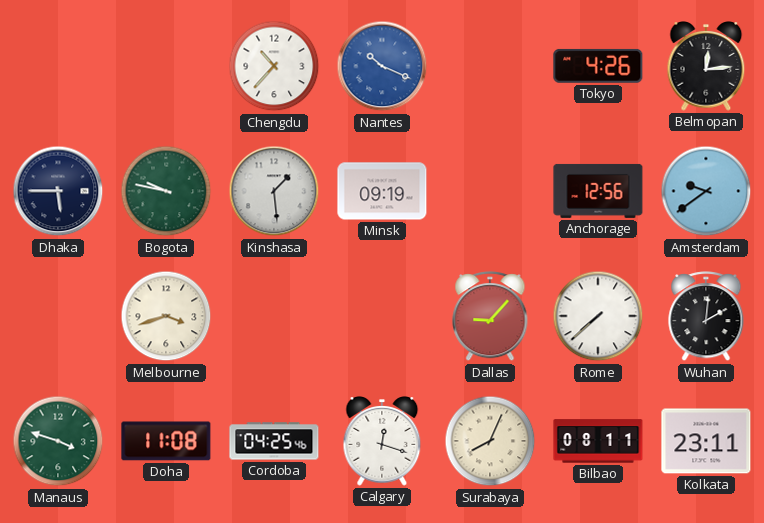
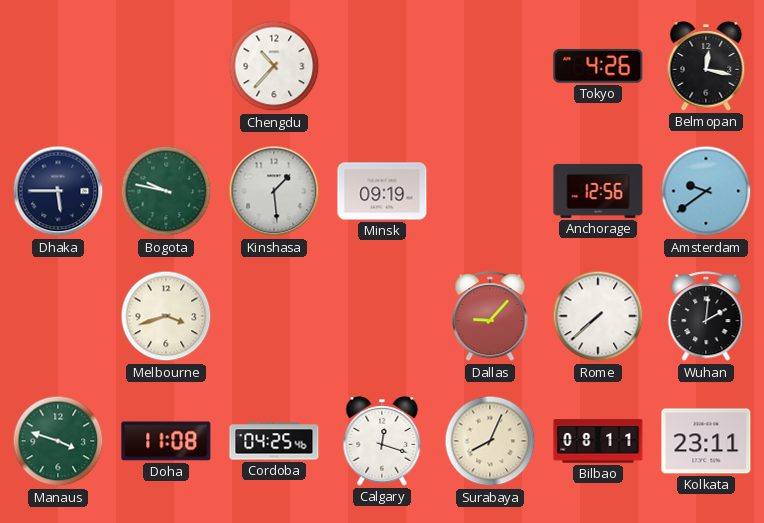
Nantes: 10:19 -> none
Belmopan: 12:14 -> 12:17
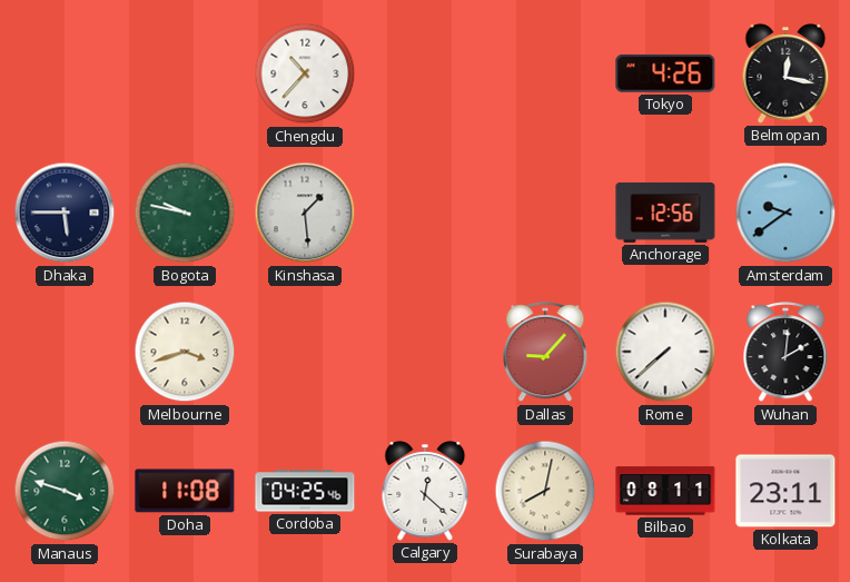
Minsk: 09:19 -> none
Calgary: 12:18 -> 12:22
Surabaya: 8:04 -> 8:02
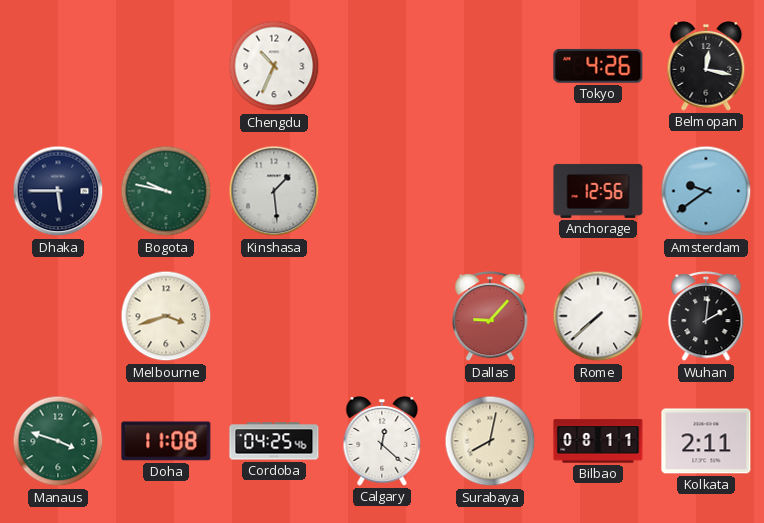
Chengdu: 10:37 -> 10:34
Kolkata: 23:11 -> 2:11
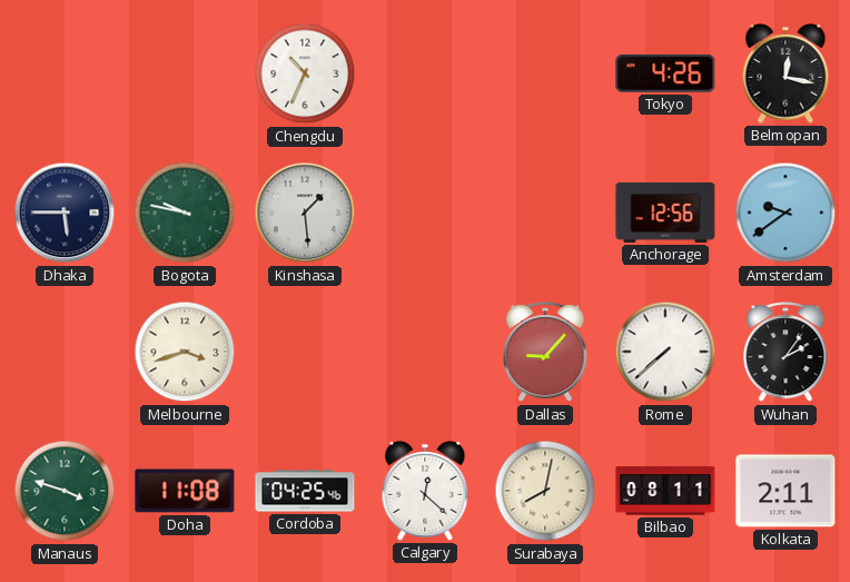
Wuhan: 2:01 -> 2:06
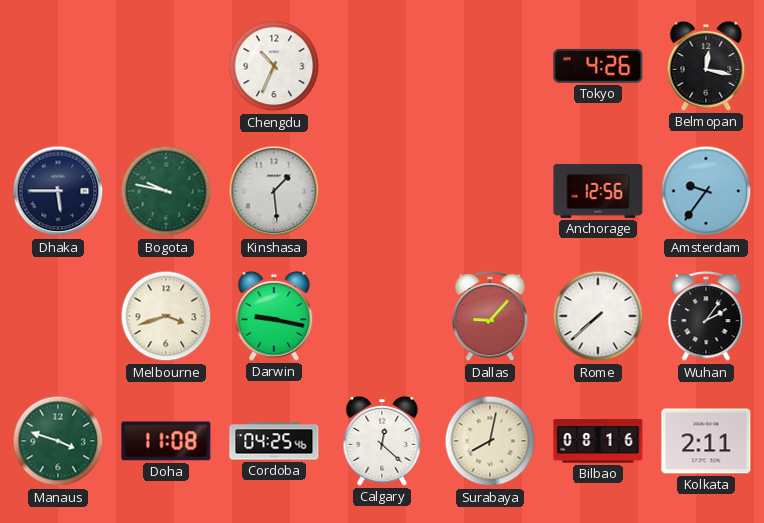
Amsterdam: 9:39 -> 9:36
Darwin: none -> 9:17
Bilbao: 08:11 -> 08:16
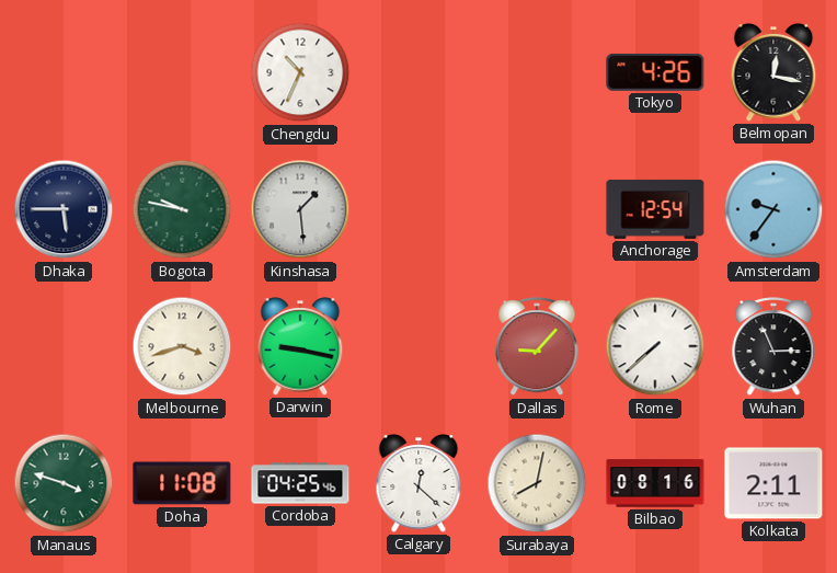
Anchorage: 12:56 -> 12:54
Wuhan: 2:06 -> 2:56
